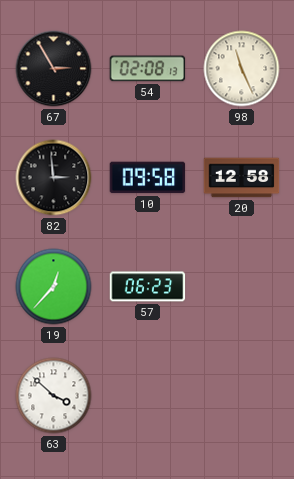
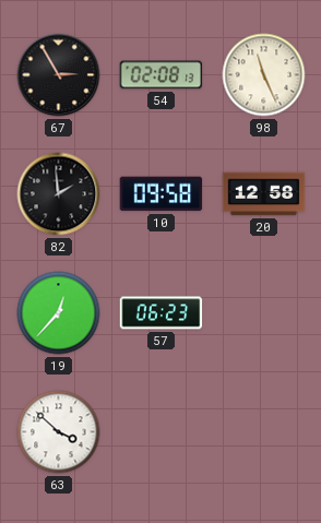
82: 2:59 -> 1:59
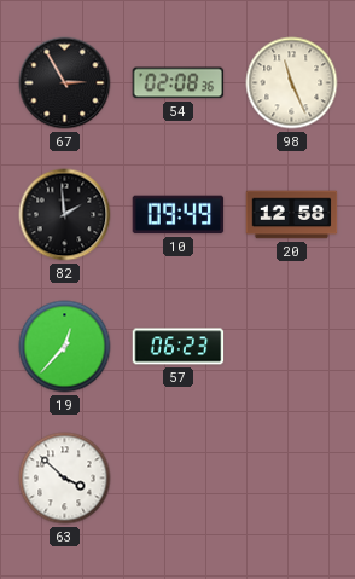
54: 02:08:13 -> 02:08:36
10: 09:58 -> 09:49
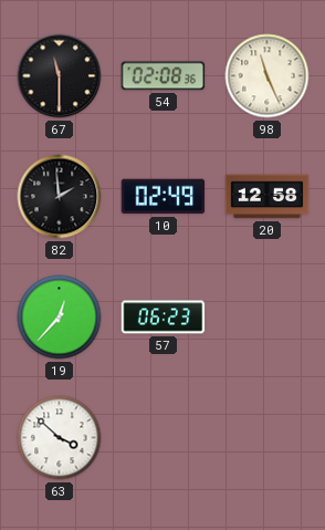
67: 2:55 -> 11:30
10: 09:49 -> 02:49
